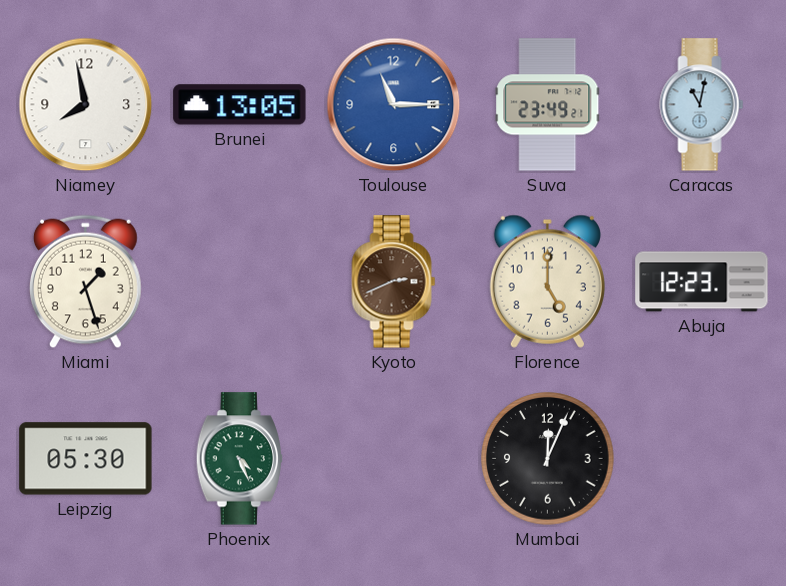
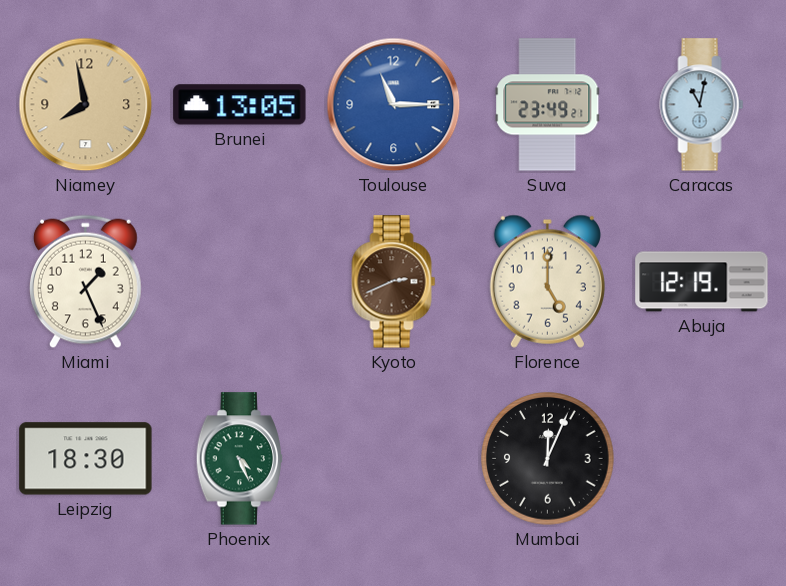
Niamey dial: white -> champagne
Miami: 1:27 -> 1:26
Abuja: 12:23 -> 12:19
Leipzig: 05:30 -> 18:30
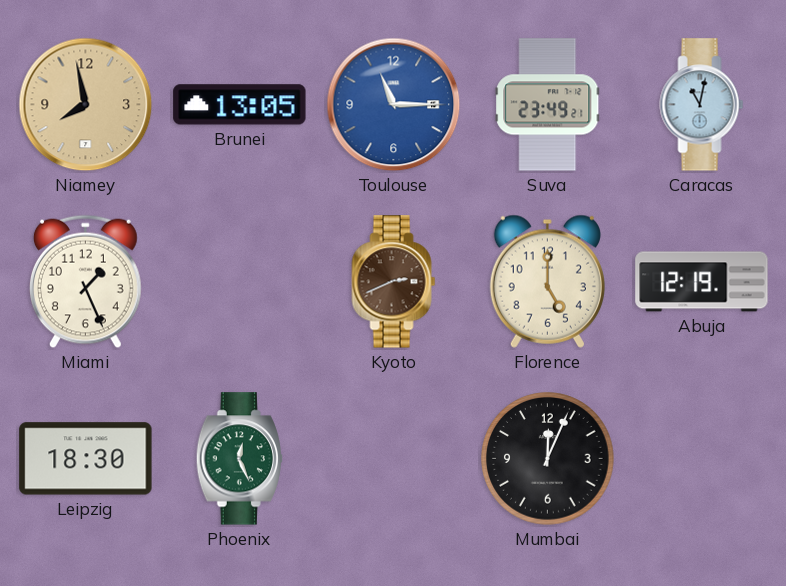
Phoenix: 4:26 -> 12:26
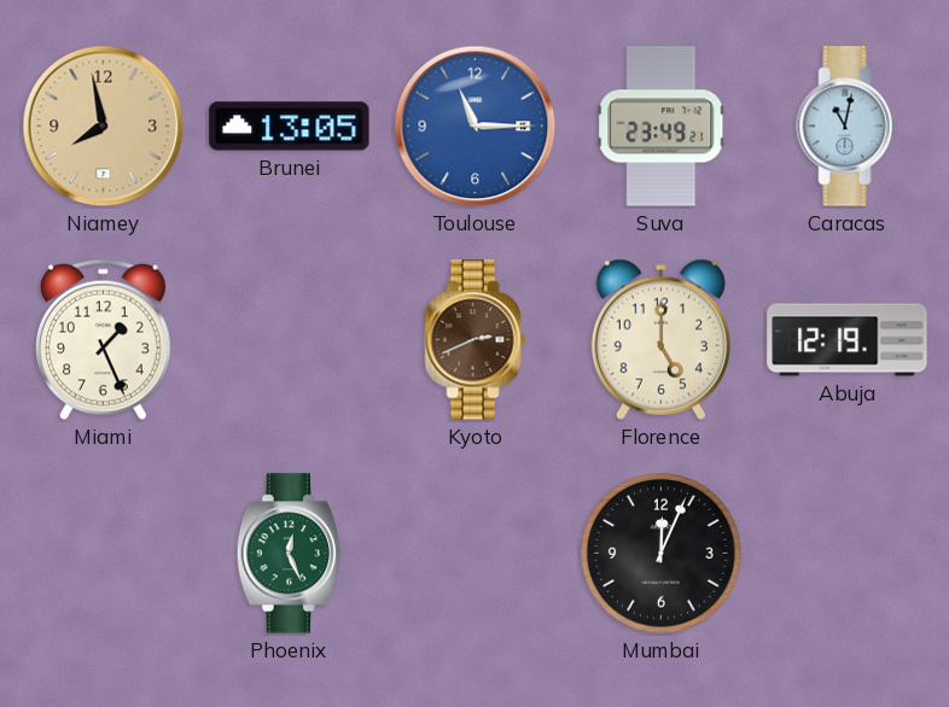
Leipzig: 18:30 -> none
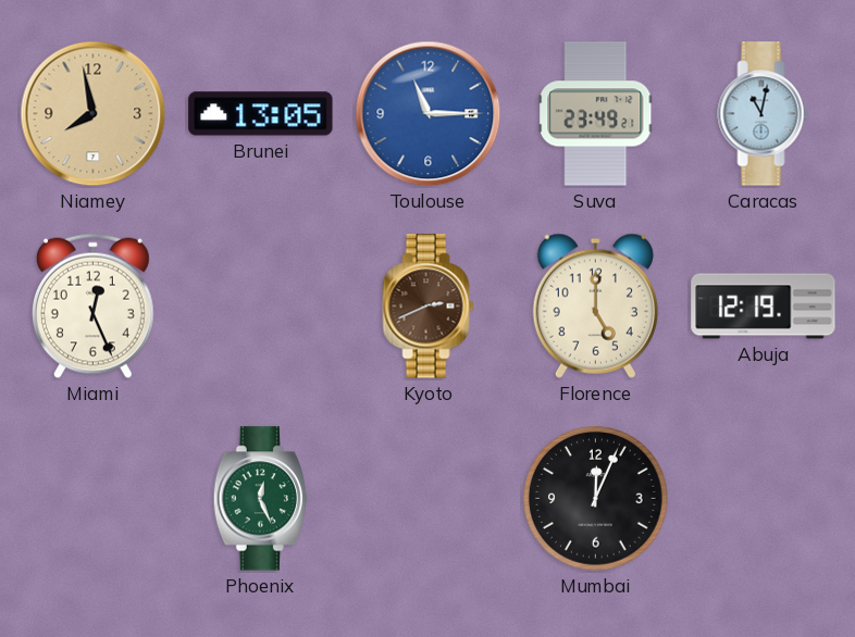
Miami: 1:26 -> 12:26
